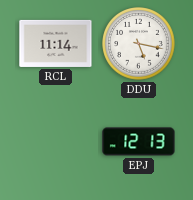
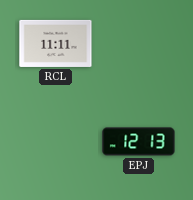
RCL: 11:14 -> 11:11
DDU: 5:17 -> none
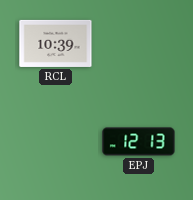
RCL: 11:11 -> 10:39
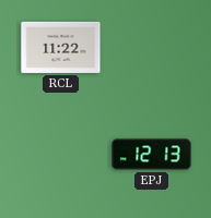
RCL: 10:39 -> 11:22
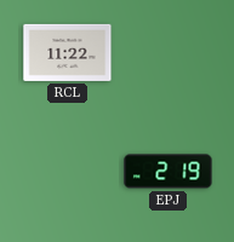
EPJ: 12:13 -> 2:19
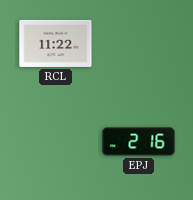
EPJ: 2:19 -> 2:16
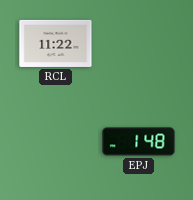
EPJ: 2:16 -> 1:48
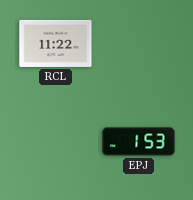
EPJ: 1:48 -> 1:53
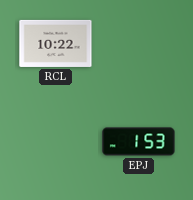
RCL: 11:22 -> 10:22
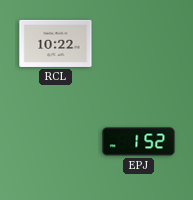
EPJ: 1:53 -> 1:52
